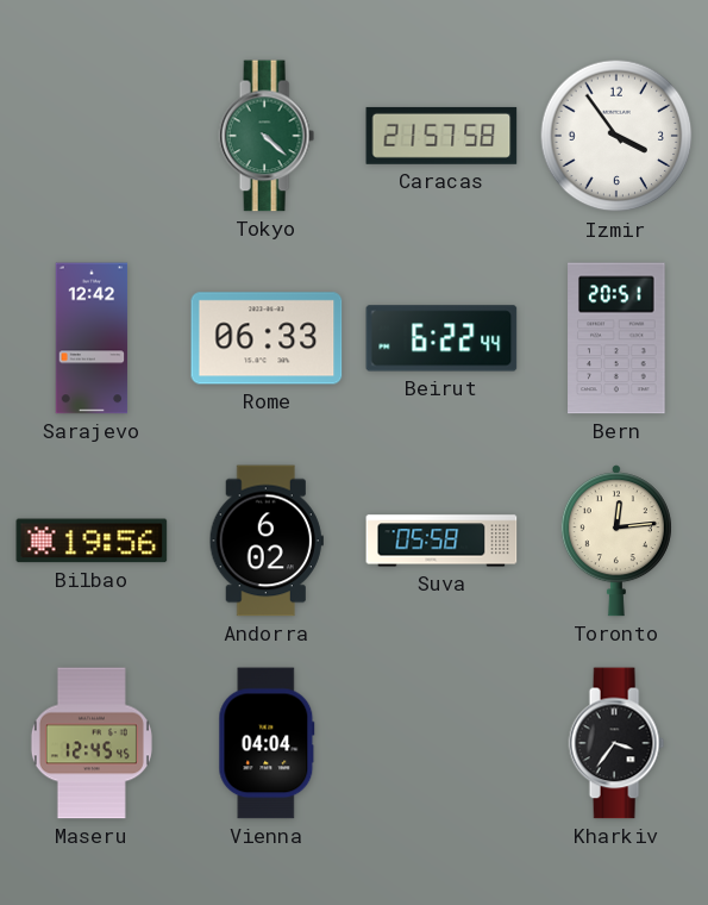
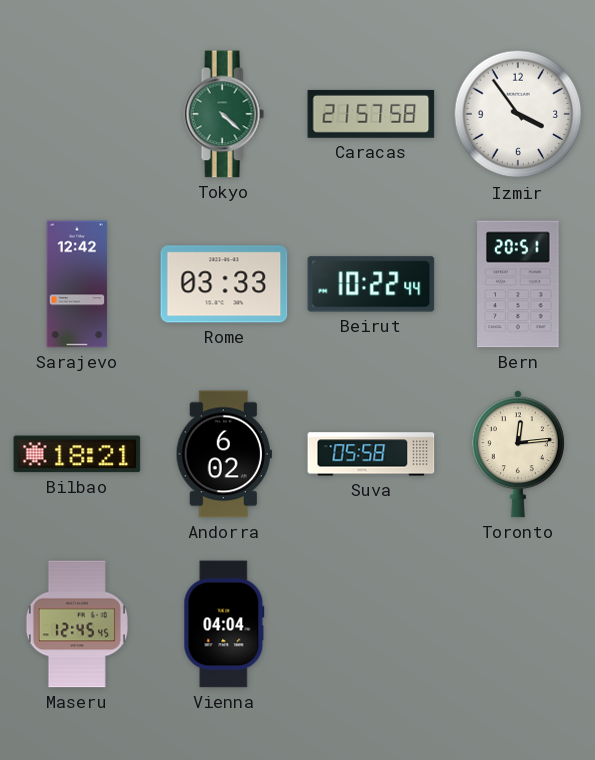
Rome: 06:33 -> 03:33
Beirut: 6:22 -> 10:22
Bilbao: 19:56 -> 18:21
Kharkiv: 3:36 -> none
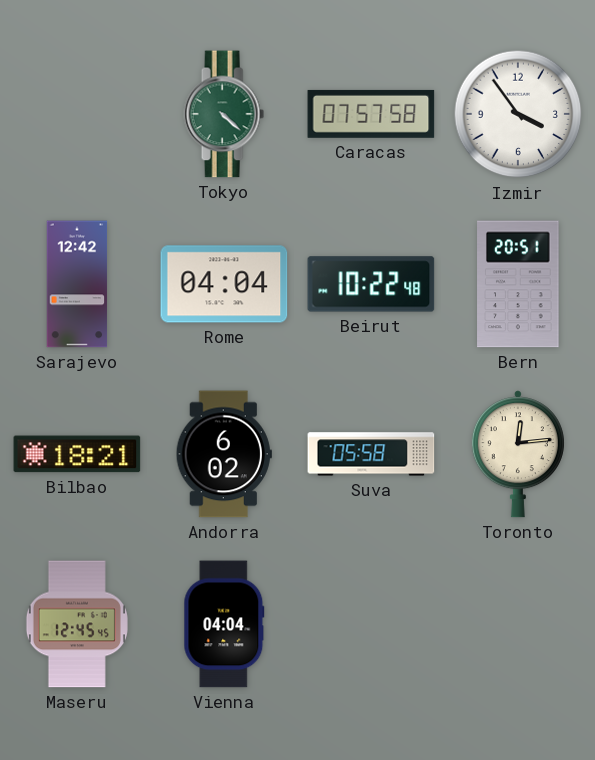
Caracas: 21:57 -> 07:57
Rome: 03:33 -> 04:04
Beirut: 10:22:44 -> 10:22:48
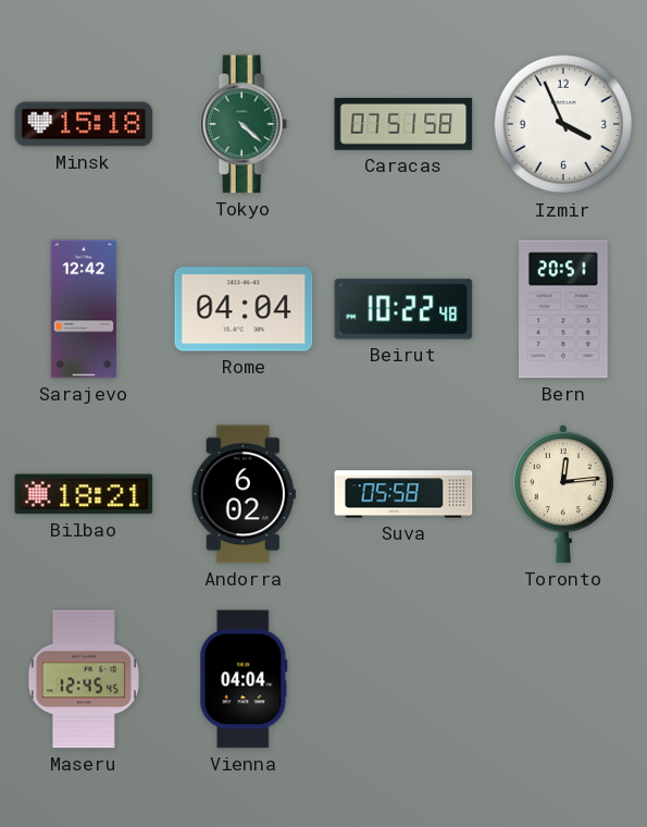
Minsk: none -> 15:18
Caracas: 07:57 -> 07:51
Izmir: 3:54 -> 3:56
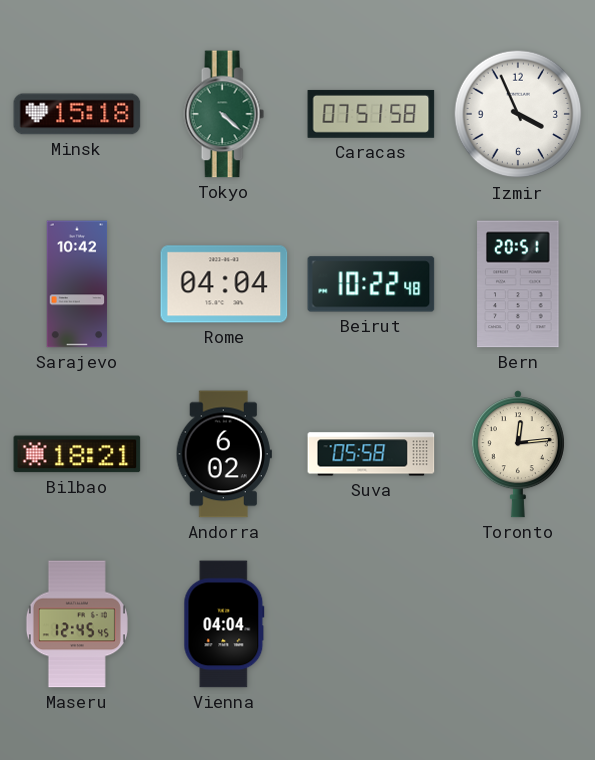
Sarajevo: 12:42 -> 10:42
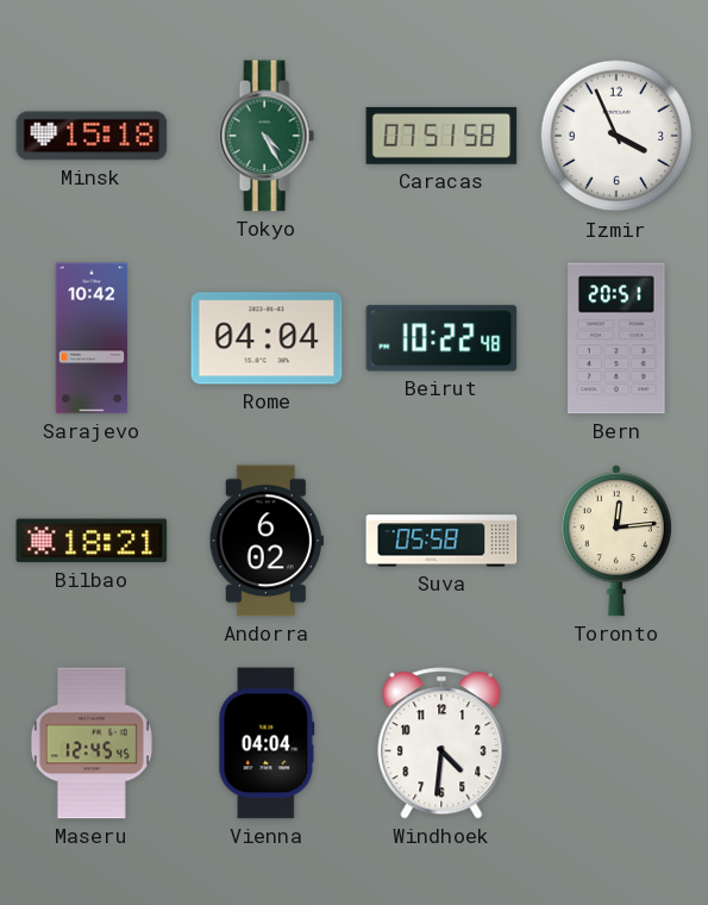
Tokyo: 4:22 -> 4:25
Windhoek: none -> 4:31
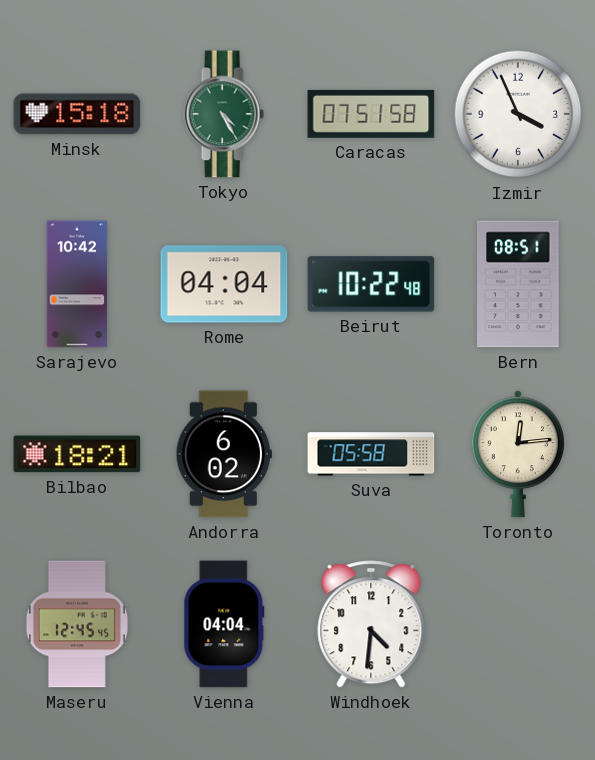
Bern: 20:51 -> 08:51
